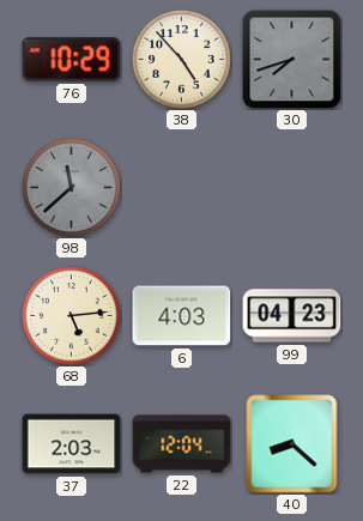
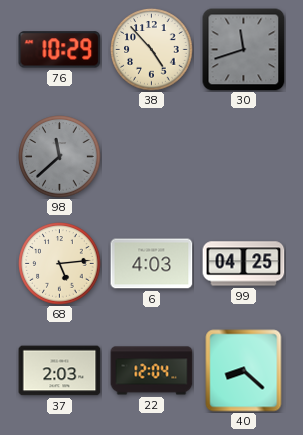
30: 7:42 -> 11:42
99: 04:23 -> 04:25
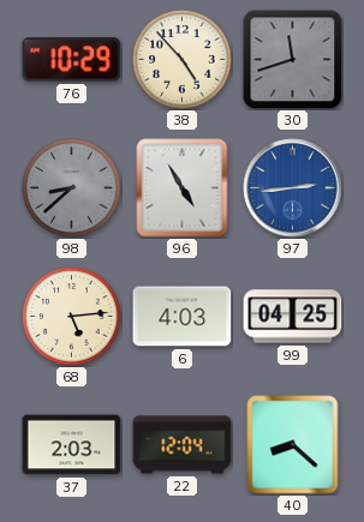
98: 11:38 -> 8:38
96: none -> 4:55
97: none -> 2:44
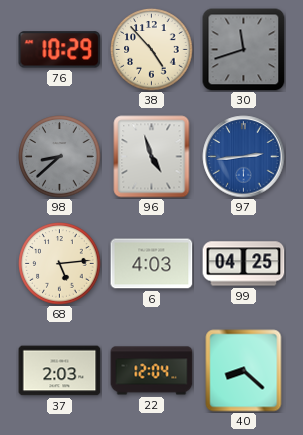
96: 4:55 -> 4:57
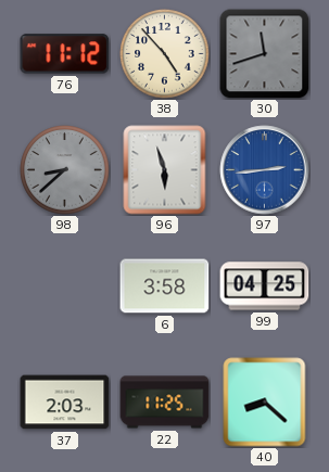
76: 10:29 -> 11:12
96: 4:57 -> 5:57
68: 5:14 -> none
6: 4:03 -> 3:58
22: 12:04 -> 11:25
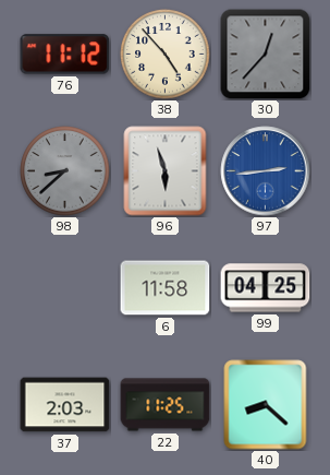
30: 11:42 -> 12:37
6: 3:58 -> 11:58
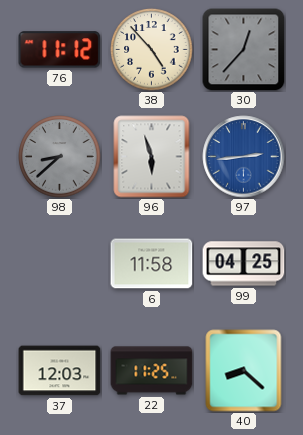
37: 2:03 -> 12:03
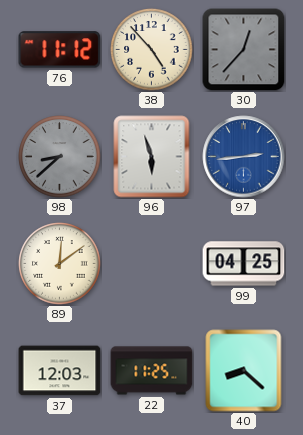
89: none -> 12:09
6: 11:58 -> none
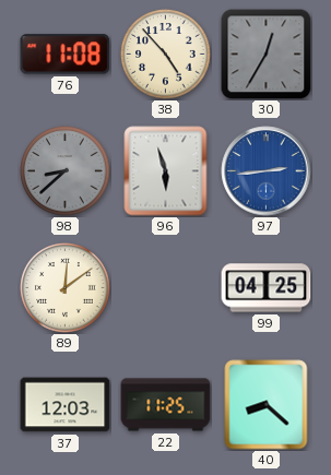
76: 11:12 -> 11:08
30: 12:37 -> 12:35
